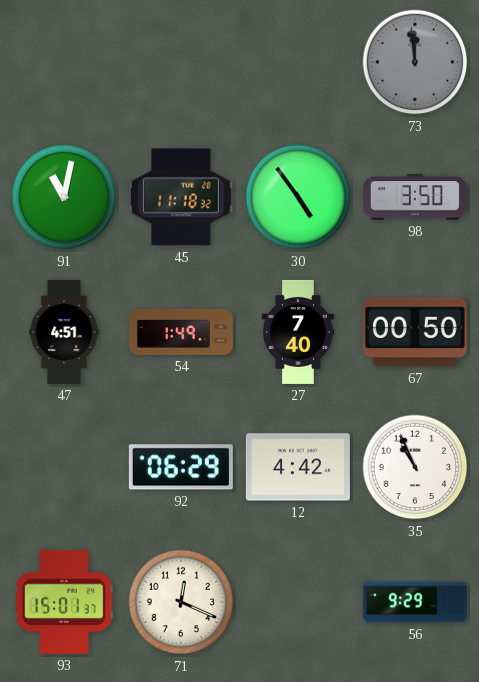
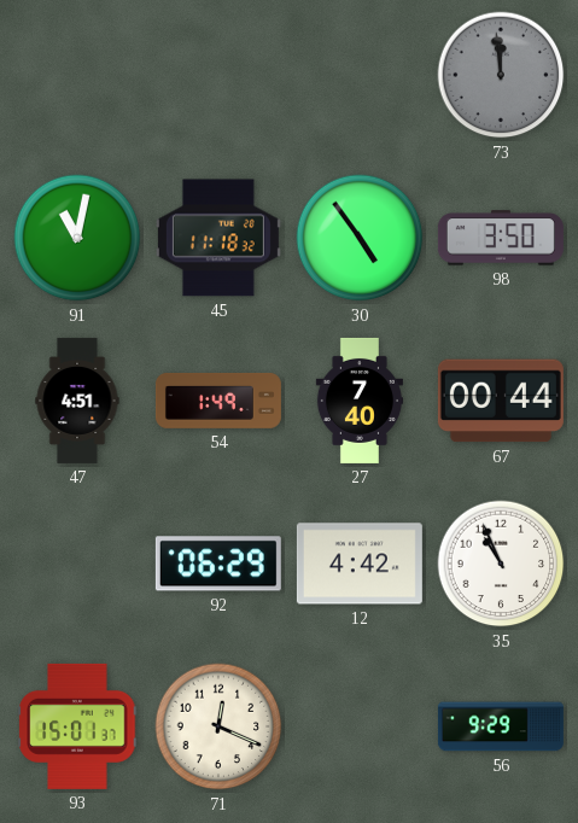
67: 00:50 -> 00:44
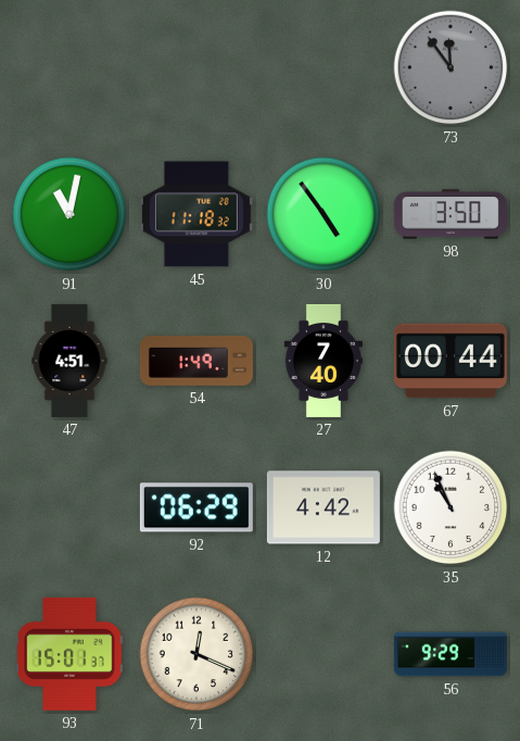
73: 11:59 -> 11:54
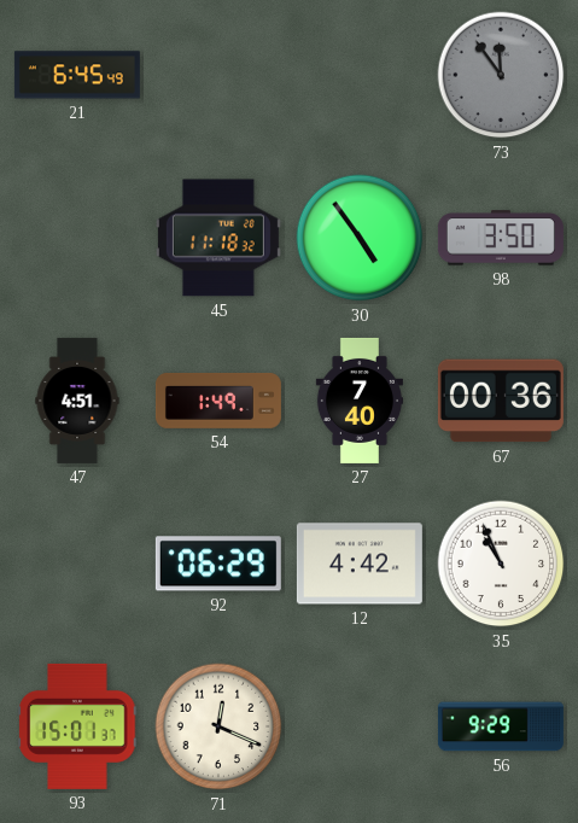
21: none -> 6:45
91: 11:02 -> none
67: 00:44 -> 00:36
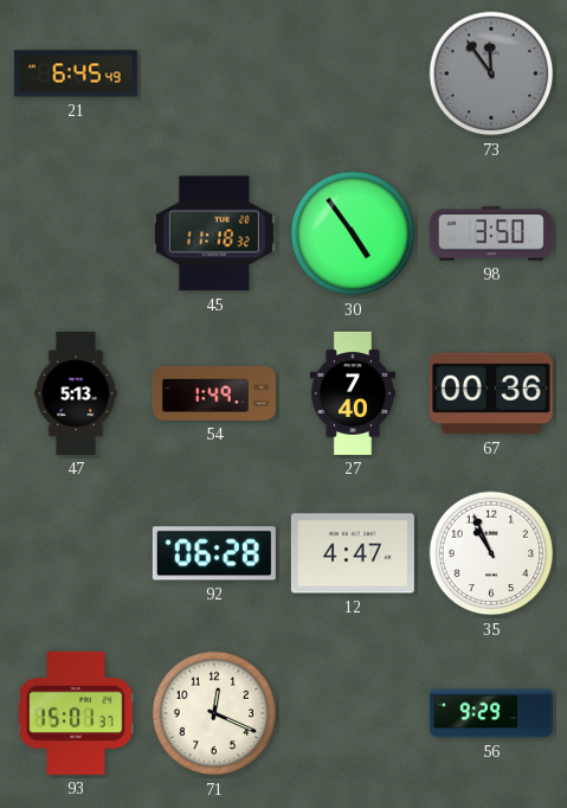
47: 4:51 -> 5:13
92: 06:29 -> 06:28
12: 4:42 -> 4:47
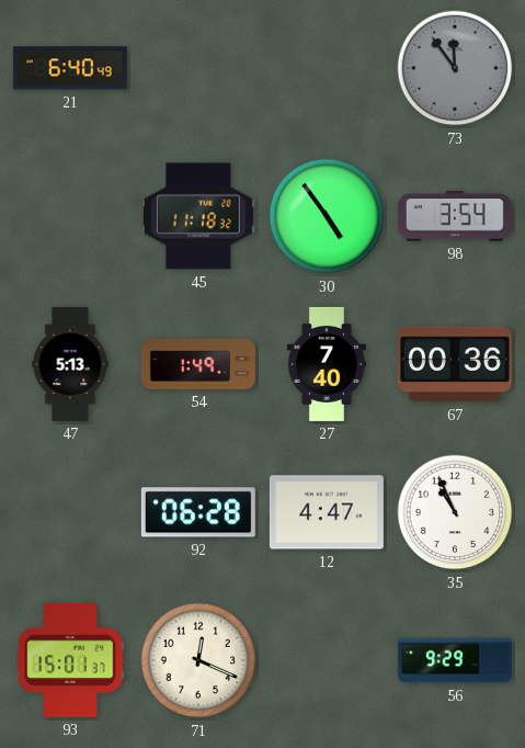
21: 6:45 -> 6:40
98: 3:50 -> 3:54
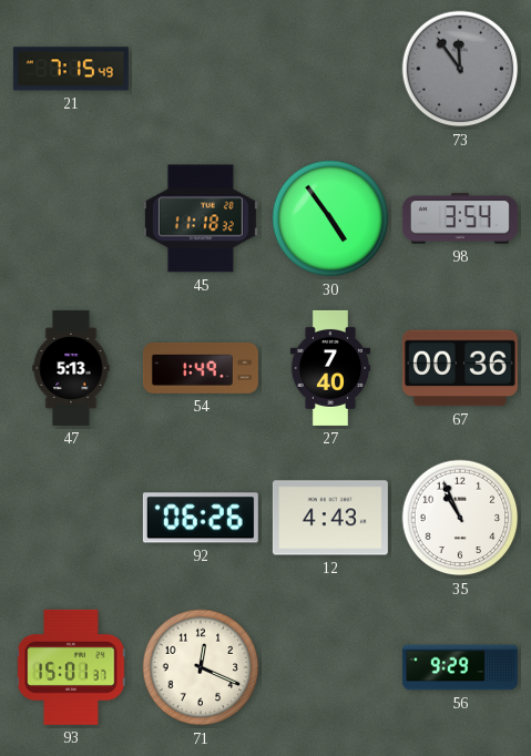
21: 6:40 -> 7:15
92: 06:28 -> 06:26
12: 4:47 -> 4:43
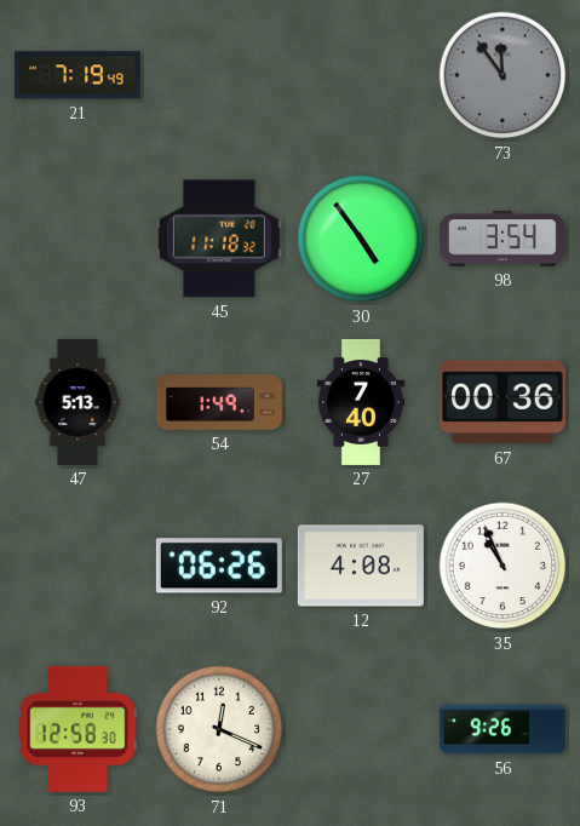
21: 7:15 -> 7:19
12: 4:43 -> 4:08
93: 15:01 -> 12:58
56: 9:29 -> 9:26
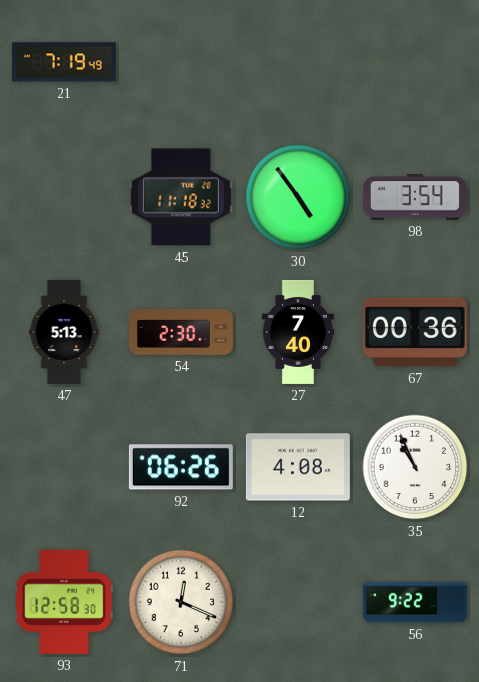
73: 11:54 -> none
54: 1:49 -> 2:30
56: 9:26 -> 9:22
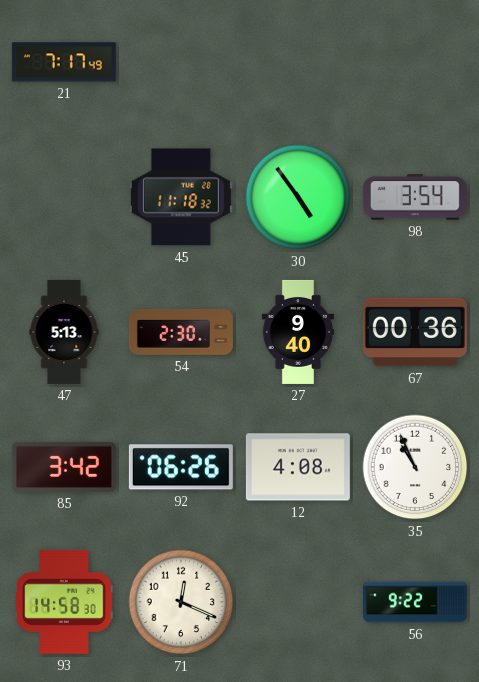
21: 7:19 -> 7:17
27: 7:40 -> 9:40
85: none -> 3:42
93: 12:58 -> 14:58
